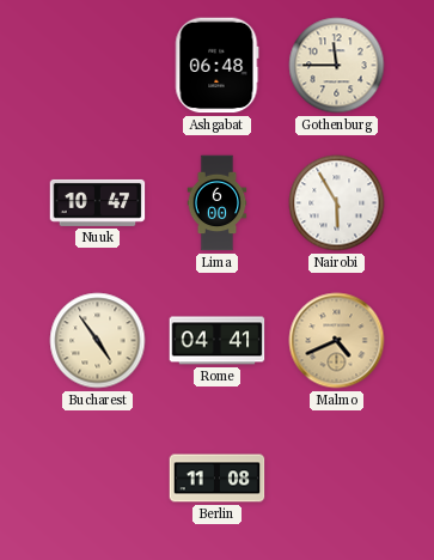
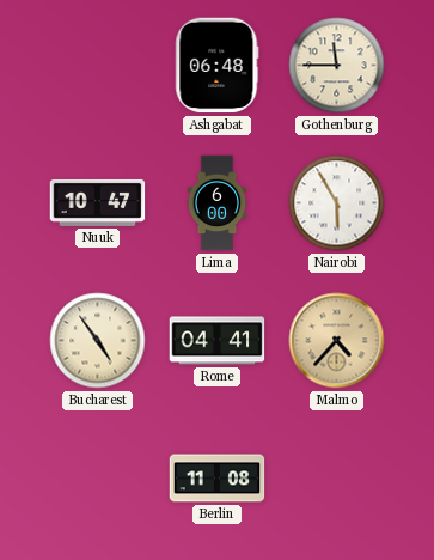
Malmo: 4:41 -> 4:37
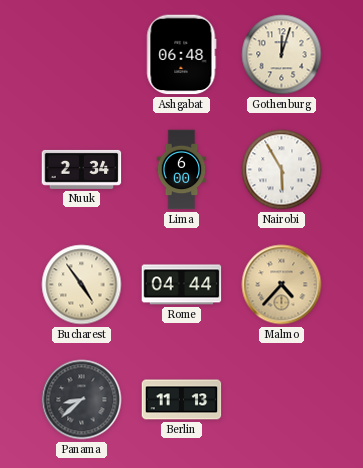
Gothenburg: 11:45 -> 12:03
Nuuk: 10:47 -> 2:34
Rome: 04:41 -> 04:44
Panama: none -> 8:38
Berlin: 11:08 -> 11:13
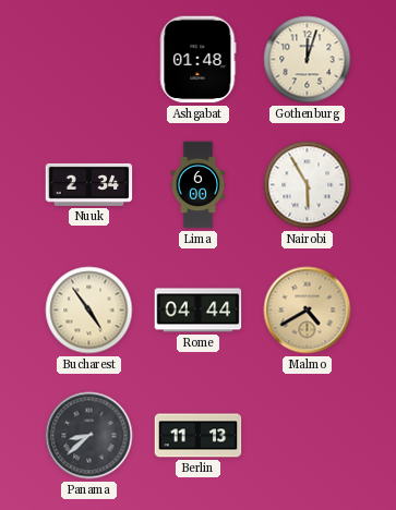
Ashgabat: 06:48 -> 01:48
Malmo: 4:37 -> 4:40
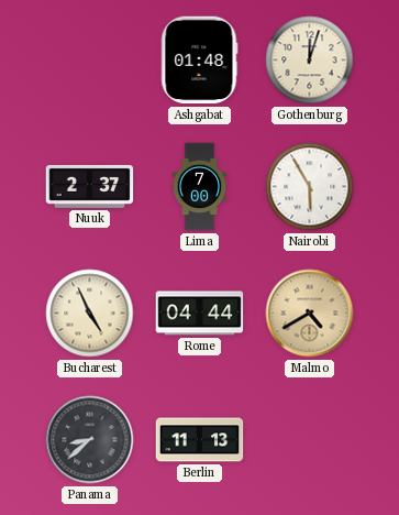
Nuuk: 2:34 -> 2:37
Lima: 6:00 -> 7:00
Bucharest: 4:54 -> 4:56
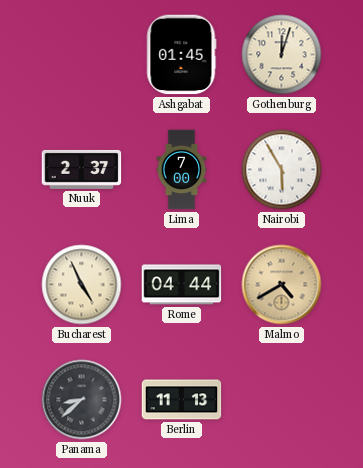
Ashgabat: 01:48 -> 01:45
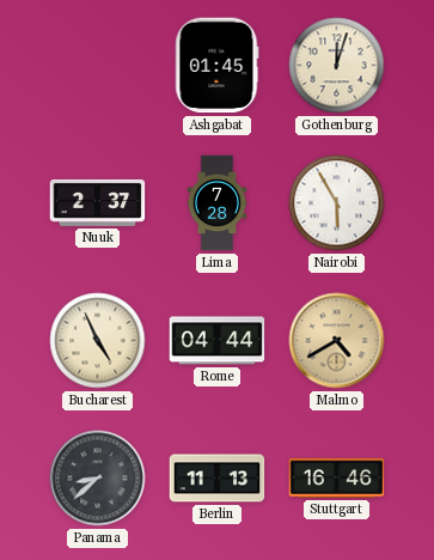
Lima: 7:00 -> 7:28
Stuttgart: none -> 16:46
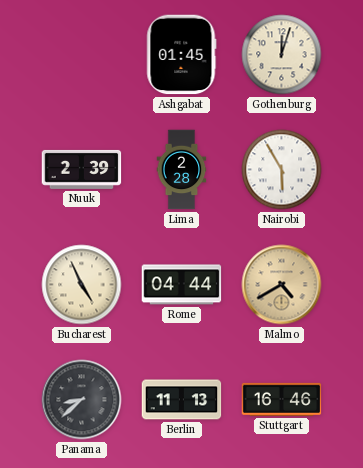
Nuuk: 2:37 -> 2:39
Lima: 7:28 -> 2:28
